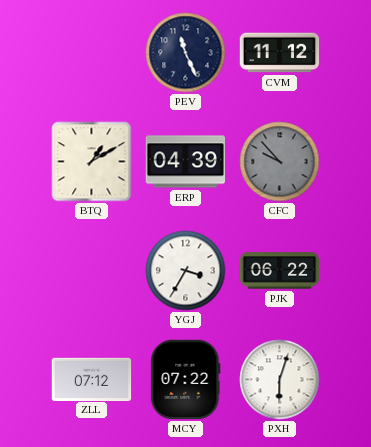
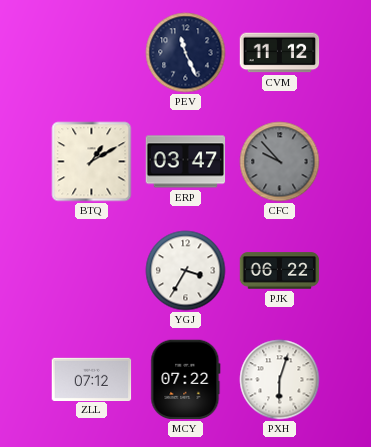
ERP: 04:39 -> 03:47
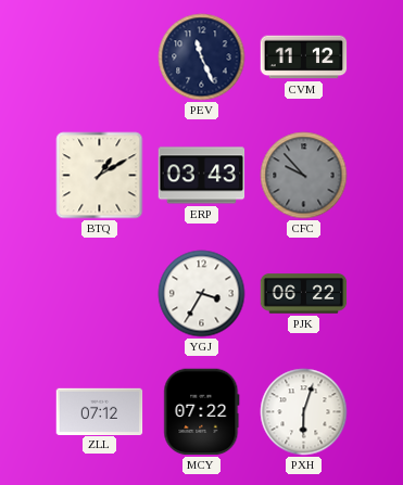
ERP: 03:47 -> 03:43
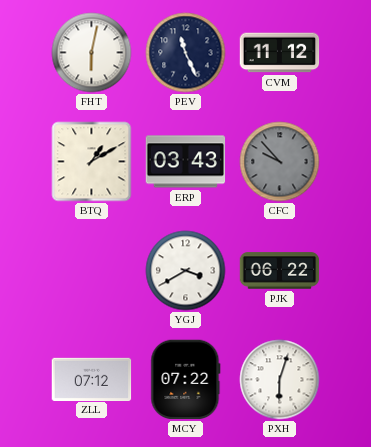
FHT: none -> 6:02
YGJ: 3:35 -> 3:40
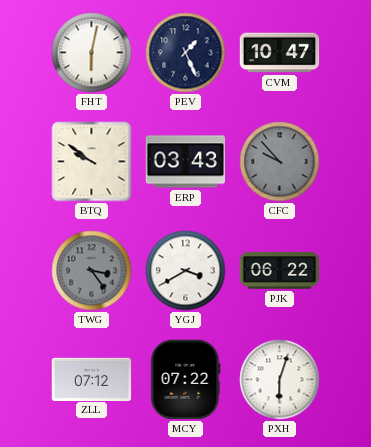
PEV: 11:26 -> 1:26
CVM: 11:12 -> 10:47
BTQ: 1:10 -> 9:51
TWG: none -> 3:24
